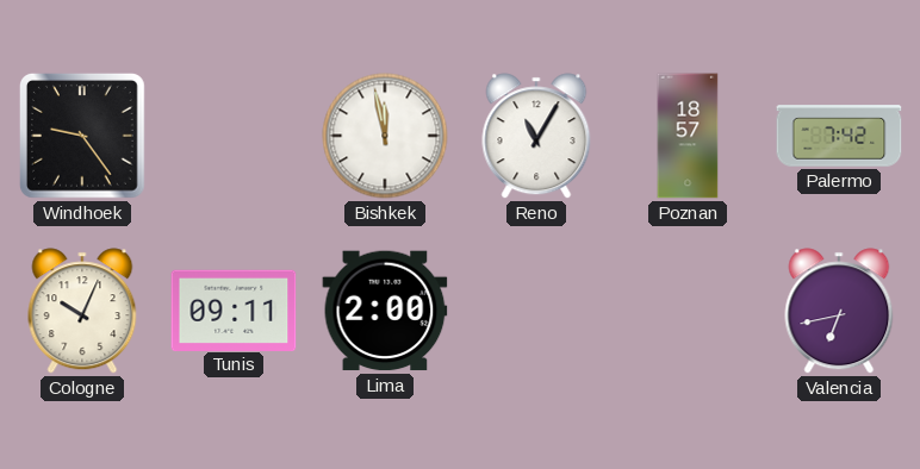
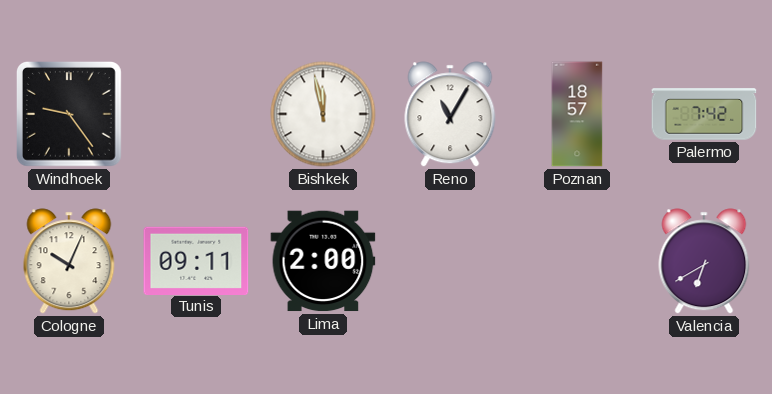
Valencia: 6:43 -> 6:40
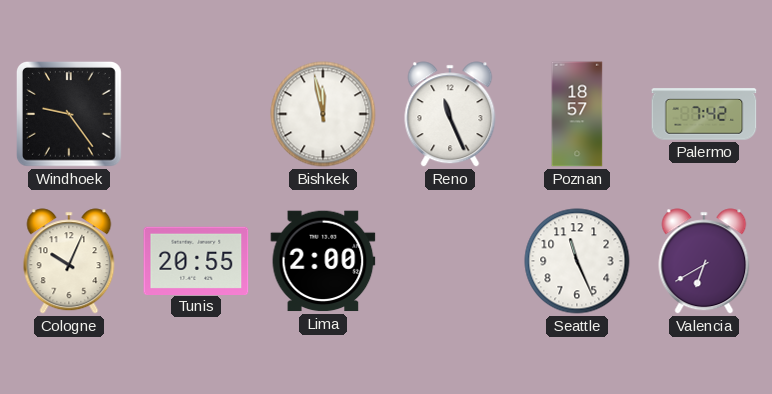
Reno: 11:05 -> 11:26
Tunis: 09:11 -> 20:55
Seattle: none -> 11:26
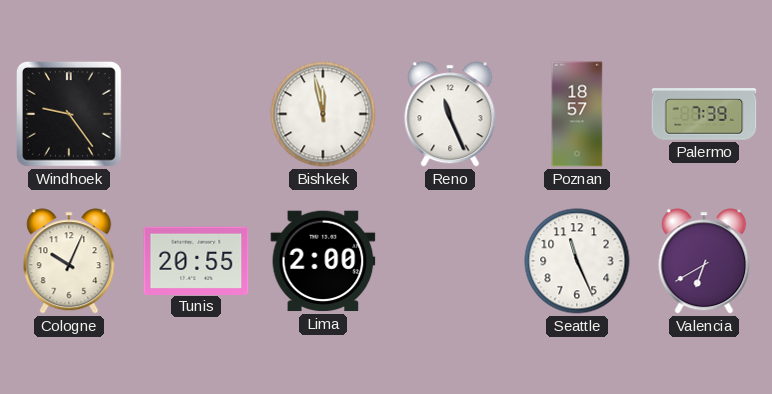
Palermo: 7:42 -> 7:39
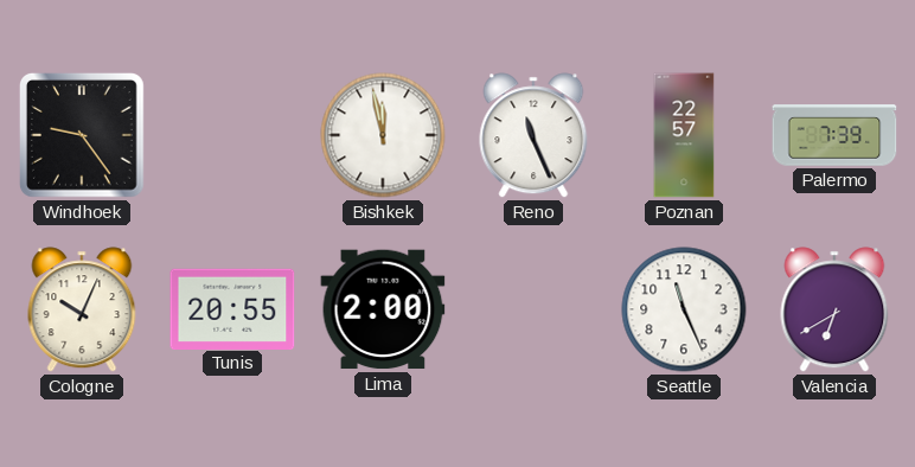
Poznan: 18:57 -> 22:57
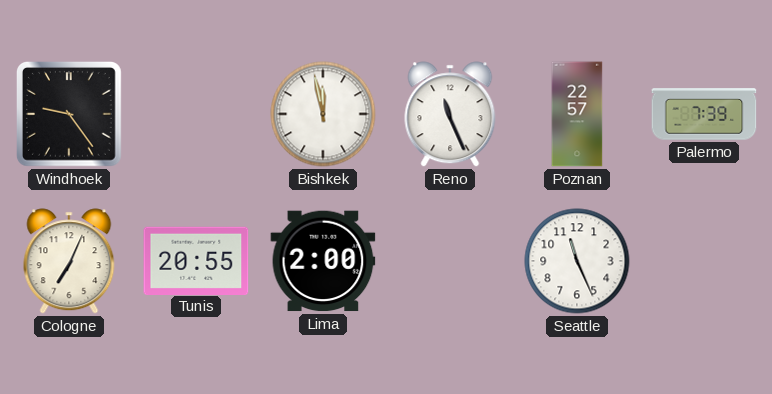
Cologne: 10:04 -> 7:04
Valencia: 6:40 -> none
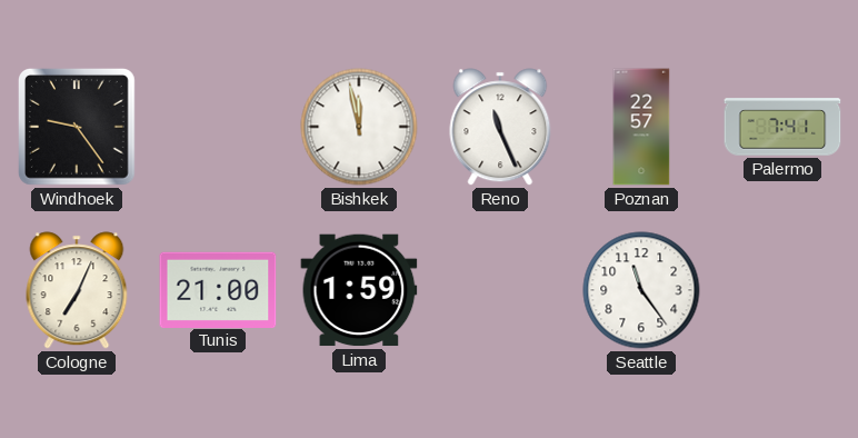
Palermo: 7:39 -> 7:41
Tunis: 20:55 -> 21:00
Lima: 2:00 -> 1:59
Seattle: 11:26 -> 11:24
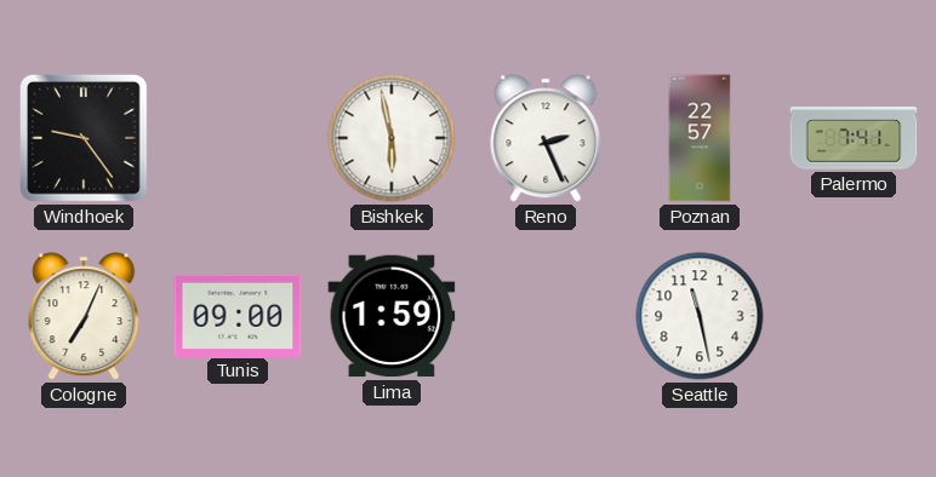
Bishkek: 11:58 -> 5:58
Reno: 11:26 -> 2:26
Tunis: 21:00 -> 09:00
Seattle: 11:24 -> 11:28
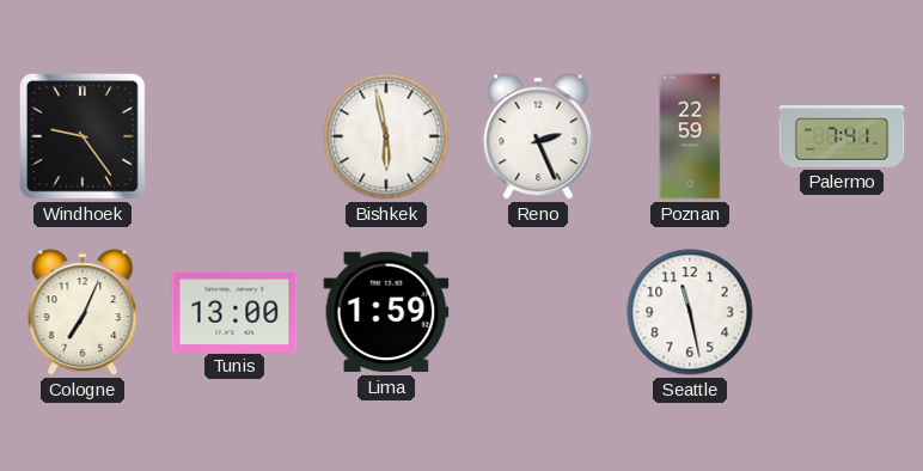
Poznan: 22:57 -> 22:59
Tunis: 09:00 -> 13:00
